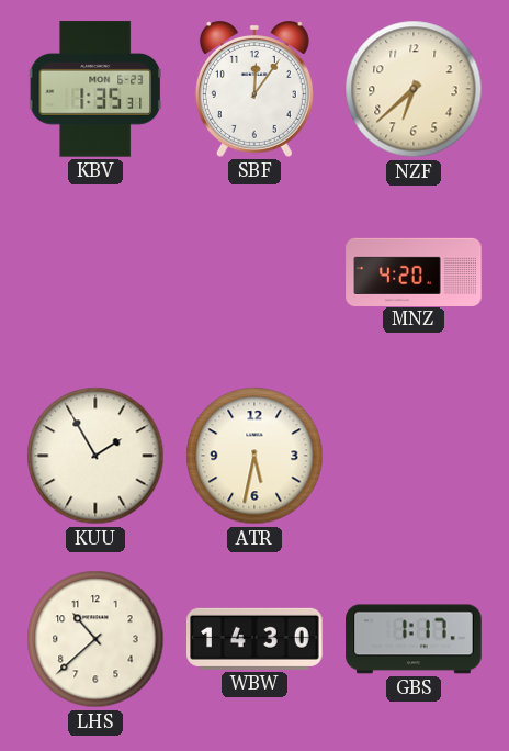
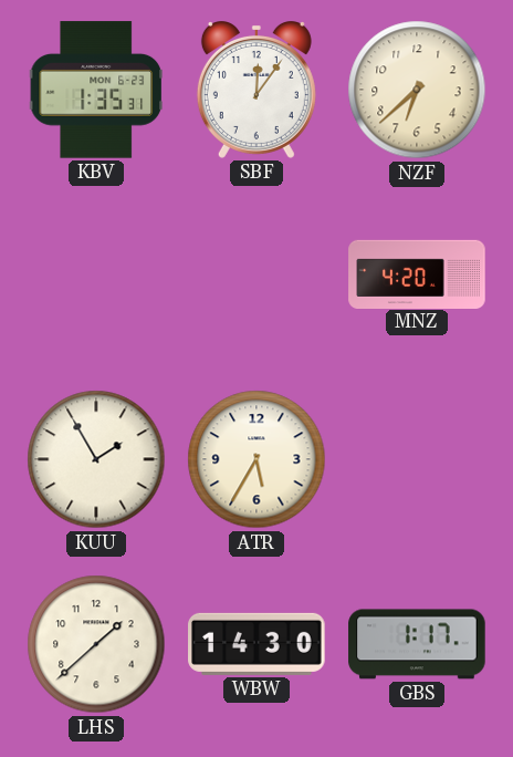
ATR: 5:32 -> 5:35
LHS: 10:38 -> 1:38
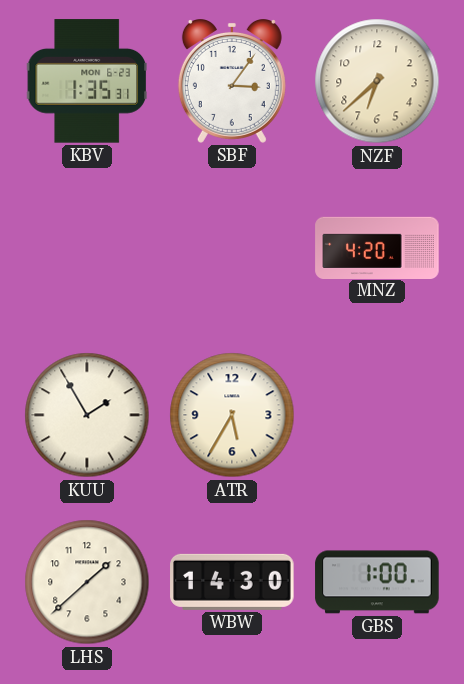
SBF: 12:06 -> 3:06
GBS: 1:17 -> 1:00
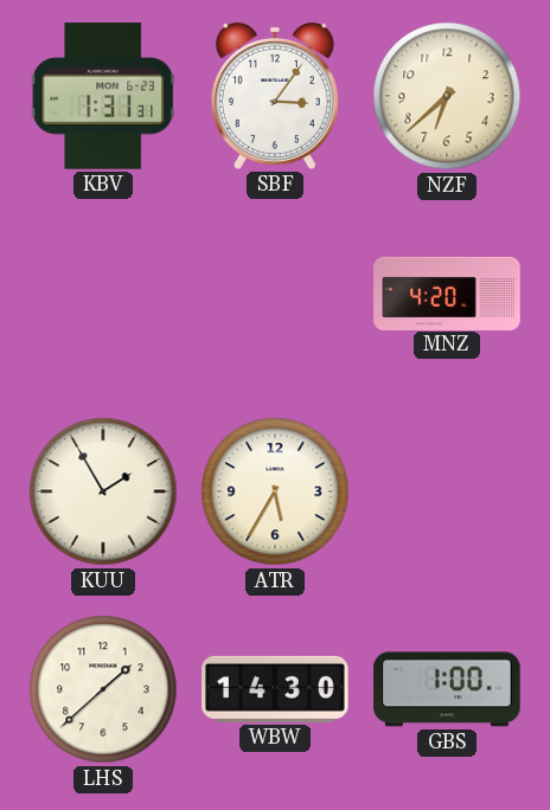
KBV: 1:35 -> 1:31
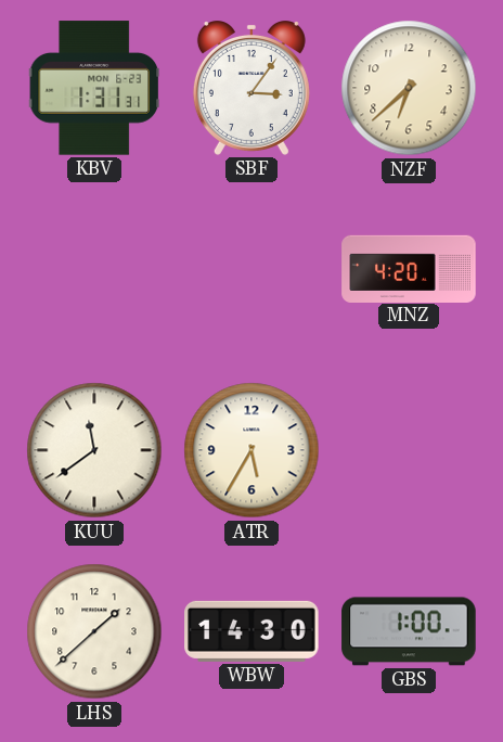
KUU: 1:55 -> 11:39
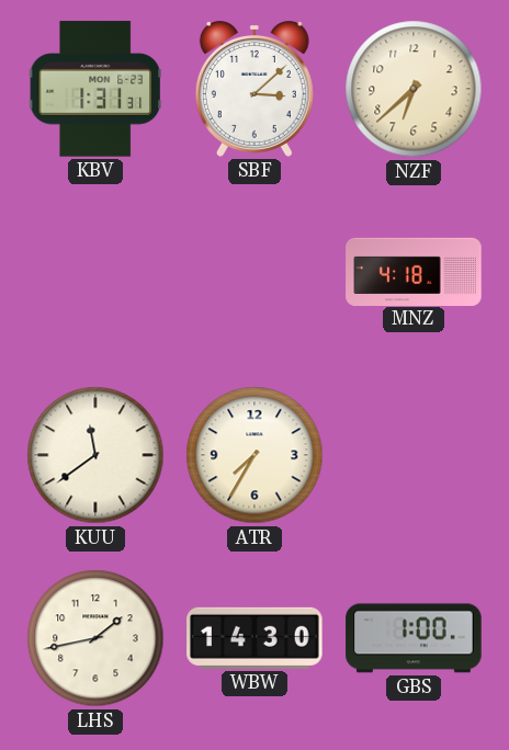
SBF: 3:06 -> 3:08
MNZ: 4:20 -> 4:18
ATR: 5:35 -> 7:35
LHS: 1:38 -> 1:43
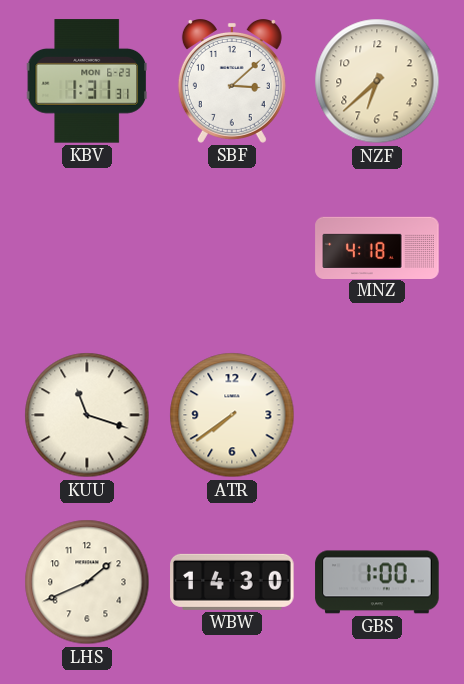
KUU: 11:39 -> 11:18
ATR: 7:35 -> 7:39
LHS: 1:43 -> 1:41
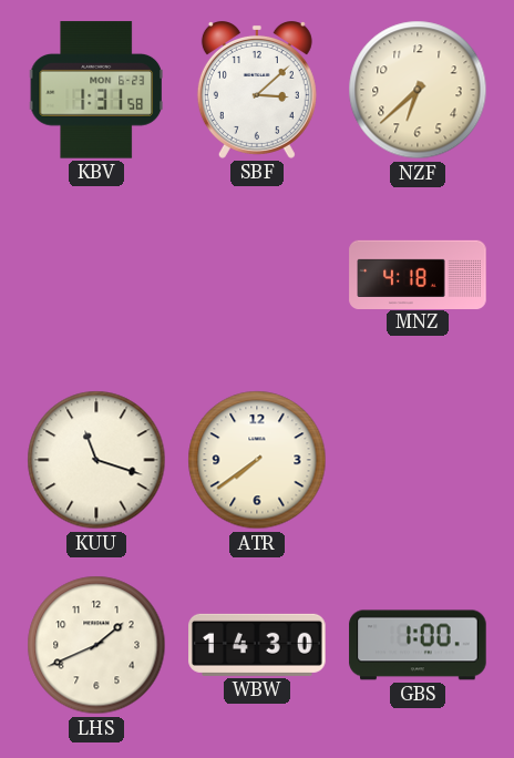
KBV: 1:31:31 -> 1:31:58
